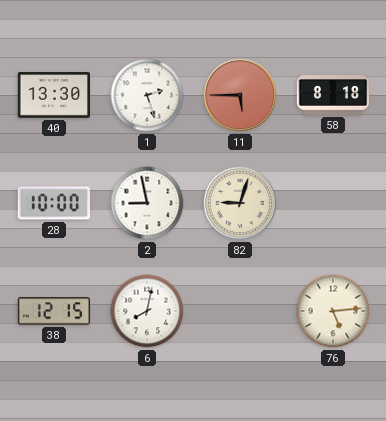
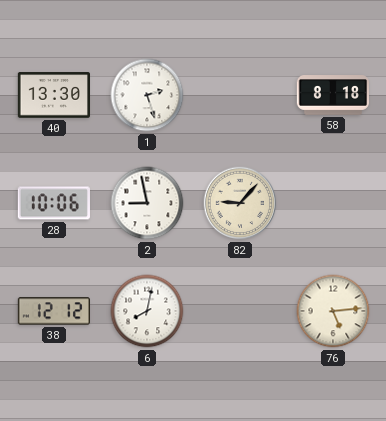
11: 5:45 -> none
28: 10:00 -> 10:06
82: 9:03 -> 9:07
38: 12:15 -> 12:12
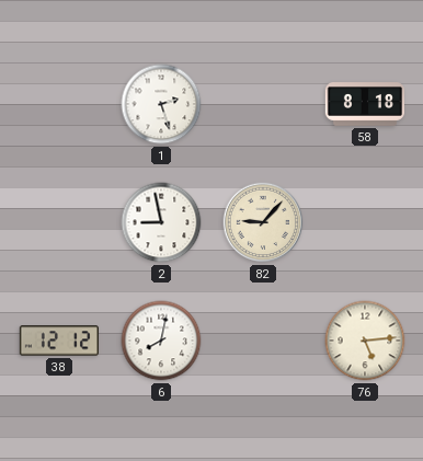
40: 13:30 -> none
28: 10:06 -> none
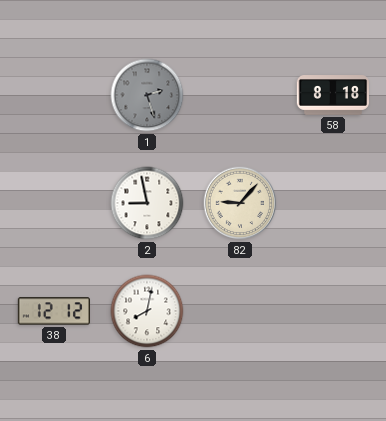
1 dial: white -> grey
76: 5:14 -> none
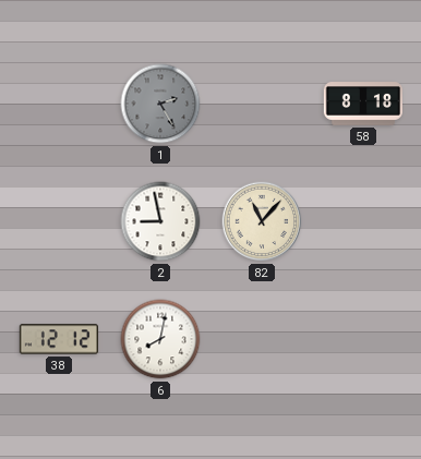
1: 2:27 -> 2:25
82: 9:07 -> 11:07
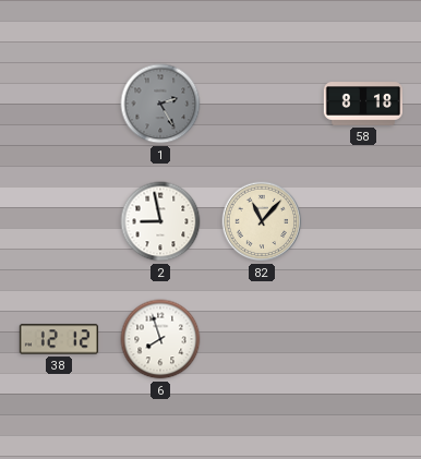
6: 8:02 -> 7:57
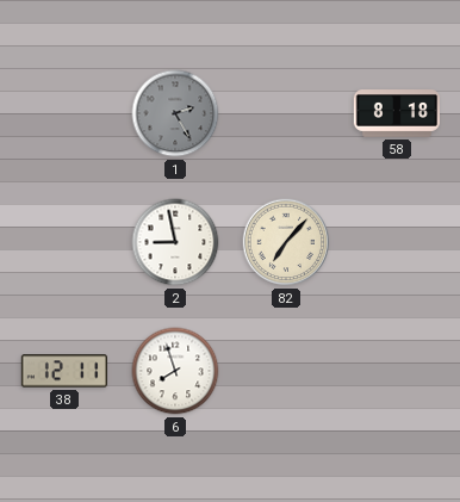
82: 11:07 -> 7:07
38: 12:12 -> 12:11
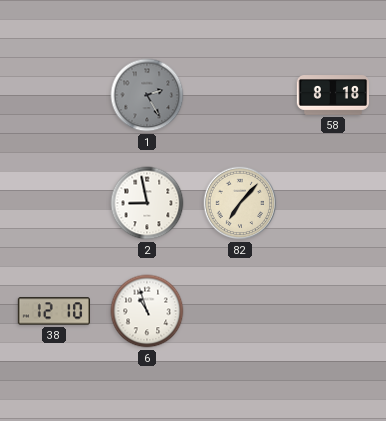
38: 12:11 -> 12:10
6: 7:57 -> 10:57
